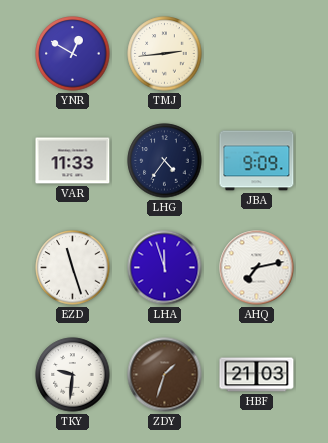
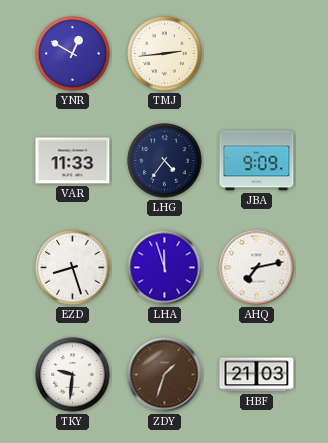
EZD: 11:27 -> 8:27
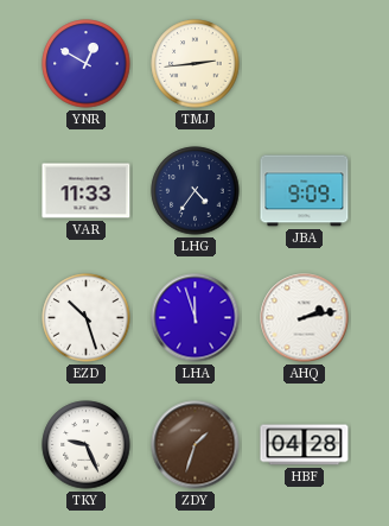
EZD: 8:27 -> 10:27
AHQ: 7:13 -> 2:13
TKY: 9:31 -> 9:26
HBF: 21:03 -> 04:28
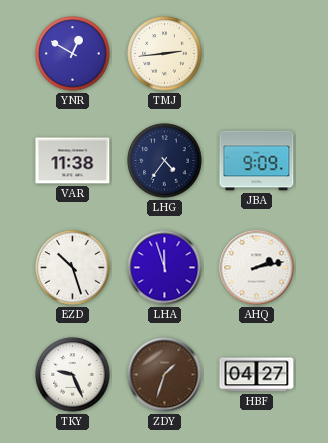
VAR: 11:33 -> 11:38
HBF: 04:28 -> 04:27
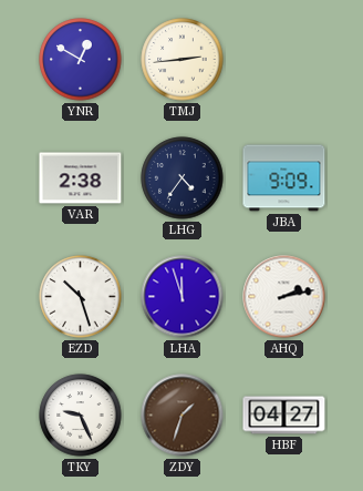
VAR: 11:38 -> 2:38
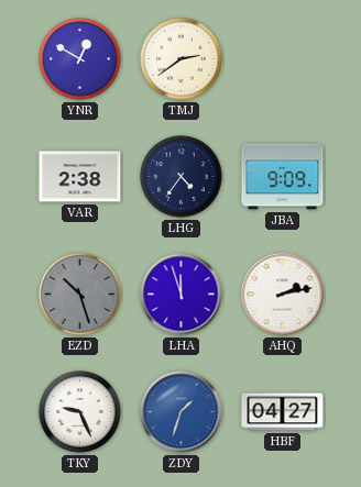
TMJ: 2:44 -> 2:39
EZD dial: white -> grey
ZDY dial: brown -> blue
